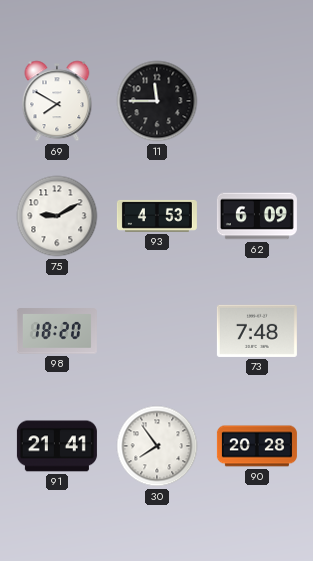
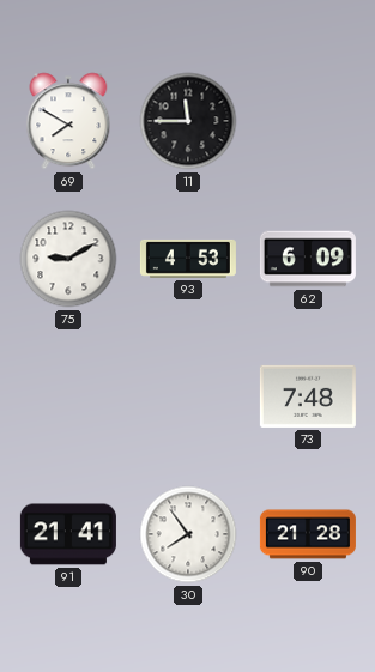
98: 18:20 -> none
90: 20:28 -> 21:28
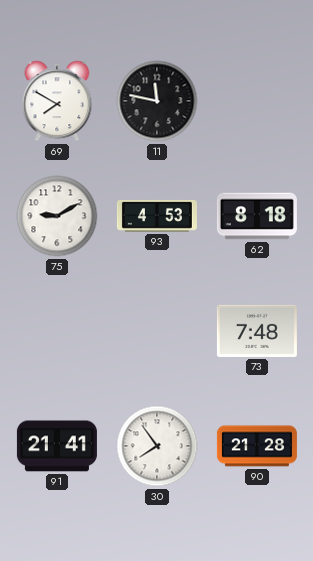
11: 11:45 -> 11:47
62: 6:09 -> 8:18
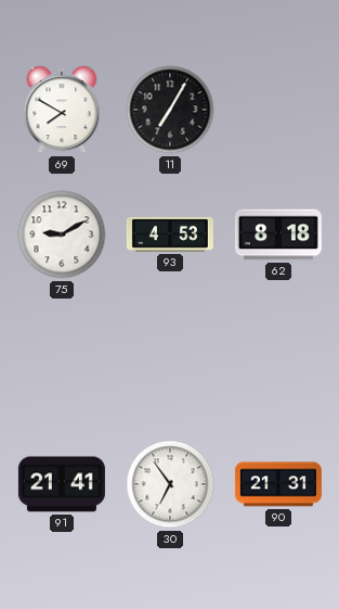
11: 11:47 -> 7:05
73: 7:48 -> none
30: 7:54 -> 6:54
90: 21:28 -> 21:31
